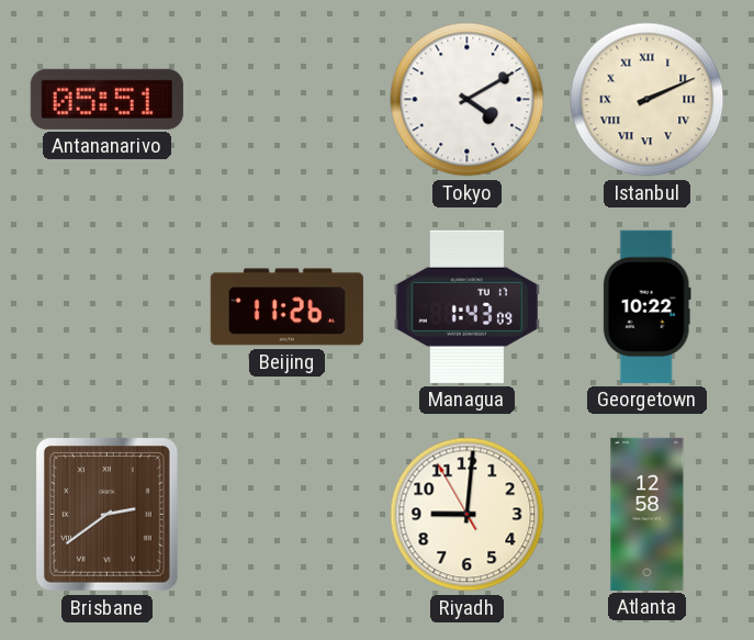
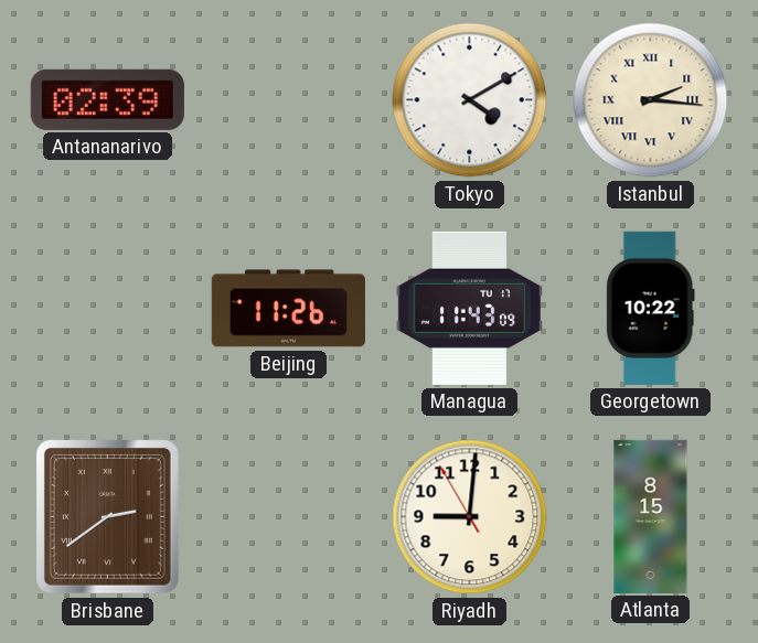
Antananarivo: 05:51 -> 02:39
Istanbul: 2:11 -> 2:16
Managua: 1:43 -> 11:43
Atlanta: 12:58 -> 8:15
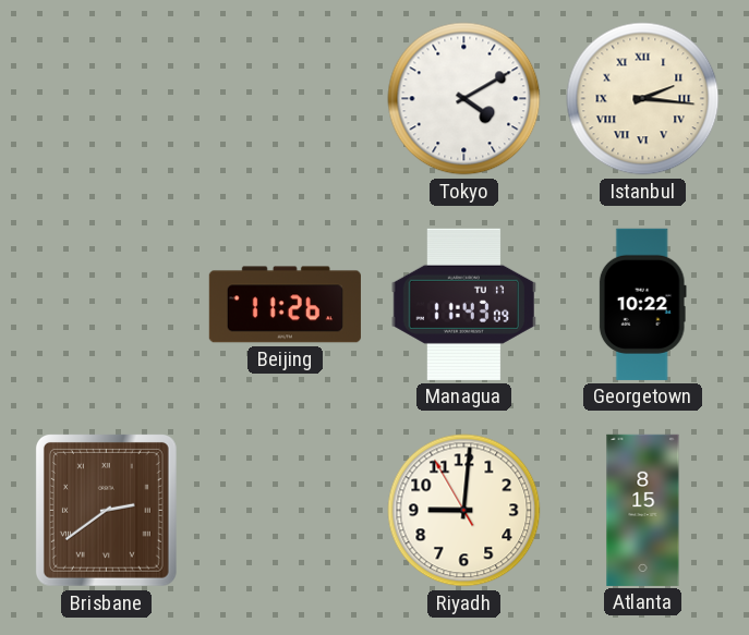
Antananarivo: 02:39 -> none
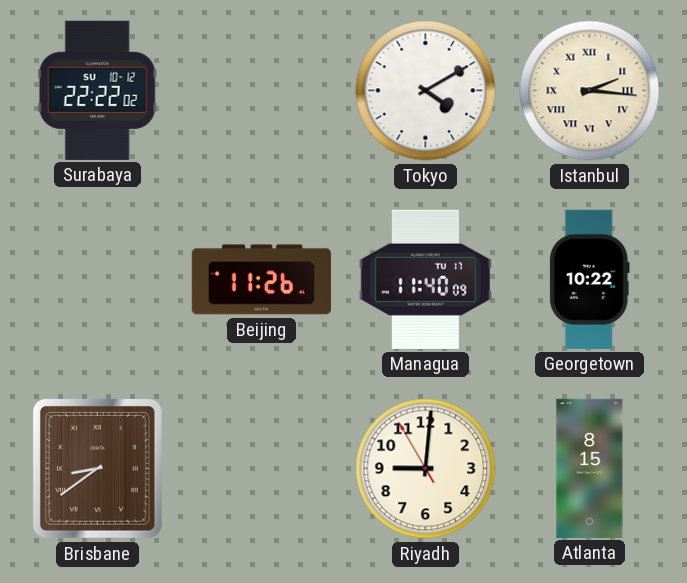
Surabaya: none -> 22:22
Managua: 11:43 -> 11:40
Brisbane: 2:39 -> 8:39
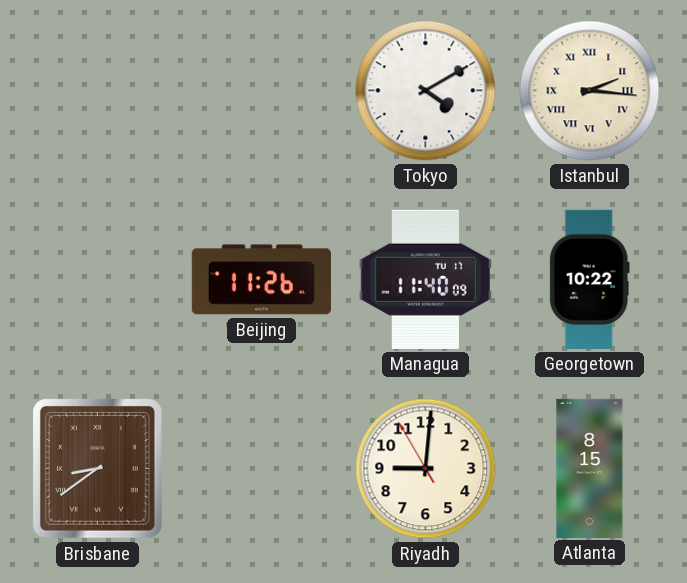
Surabaya: 22:22 -> none
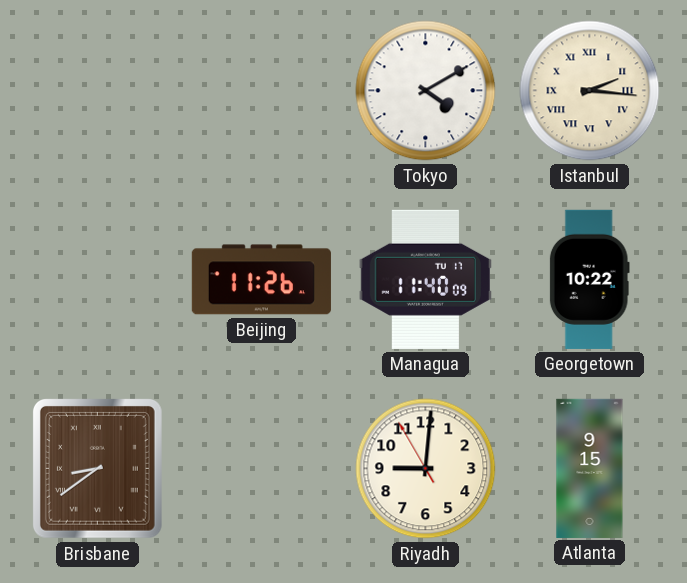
Atlanta: 8:15 -> 9:15
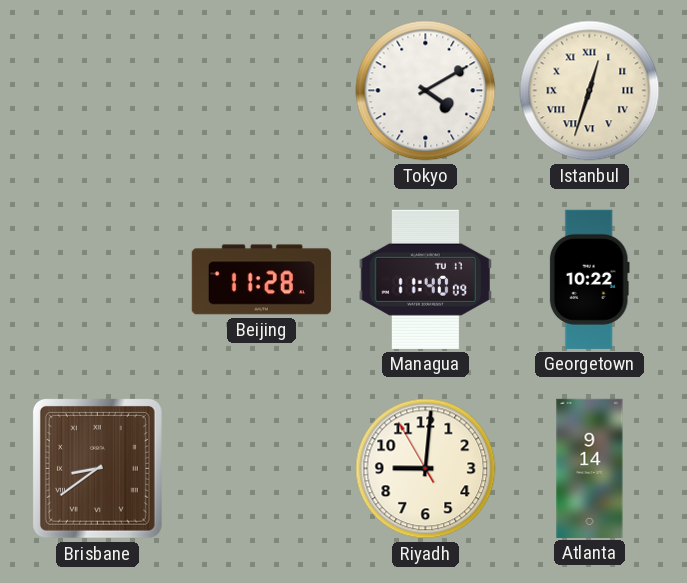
Istanbul: 2:16 -> 12:33
Beijing: 11:26 -> 11:28
Atlanta: 9:15 -> 9:14
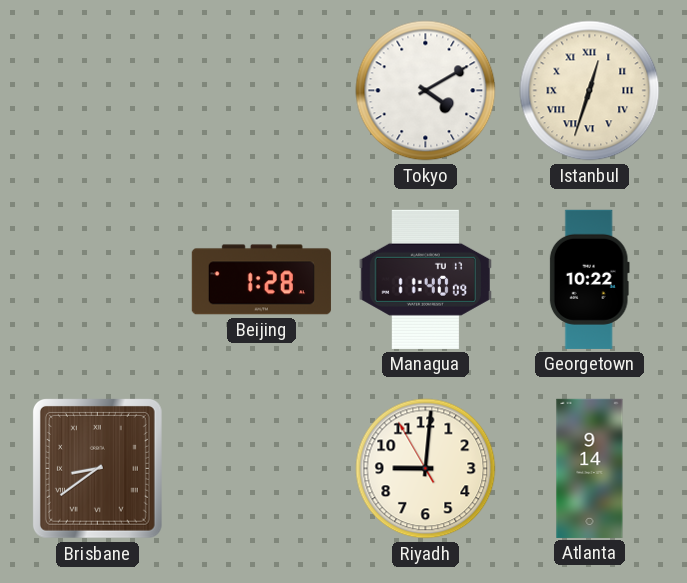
Beijing: 11:28 -> 1:28
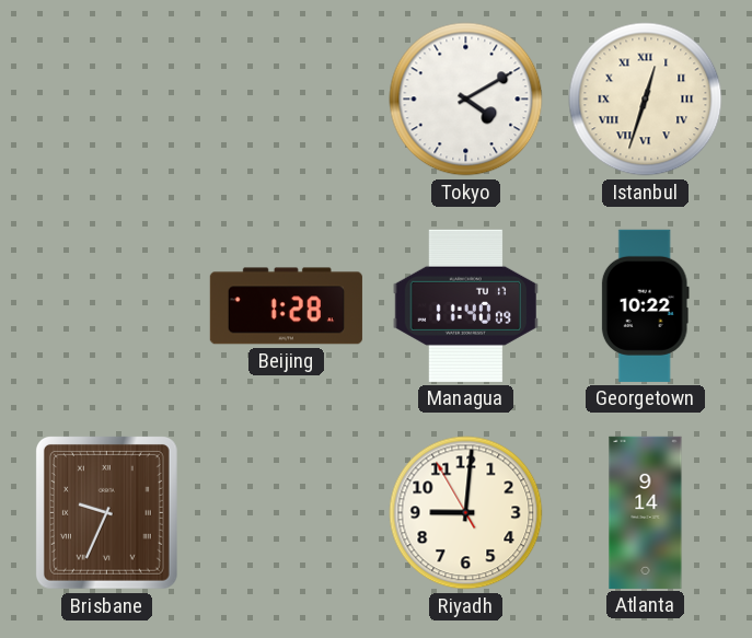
Brisbane: 8:39 -> 9:34
